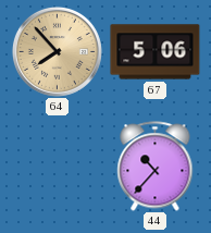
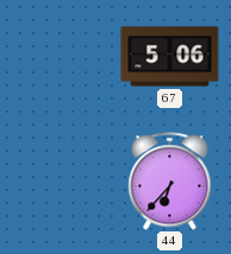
64: 7:53 -> none
44: 10:37 -> 6:37
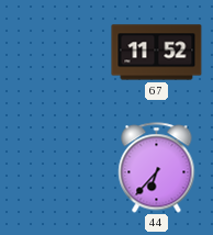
67: 5:06 -> 11:52
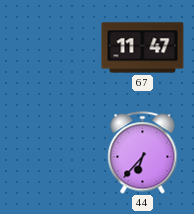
67: 11:52 -> 11:47
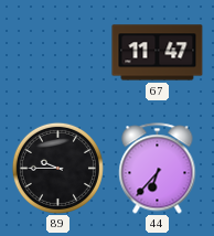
89: none -> 9:45
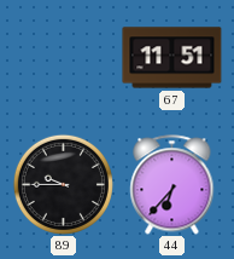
67: 11:47 -> 11:51
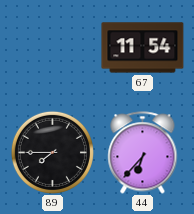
67: 11:51 -> 11:54
89: 9:45 -> 7:45
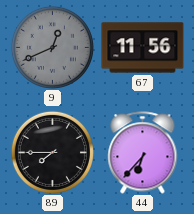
9: none -> 12:41
67: 11:54 -> 11:56
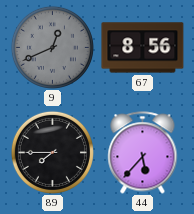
67: 11:56 -> 8:56
44: 6:37 -> 5:37
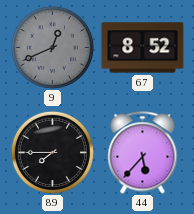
67: 8:56 -> 8:52
